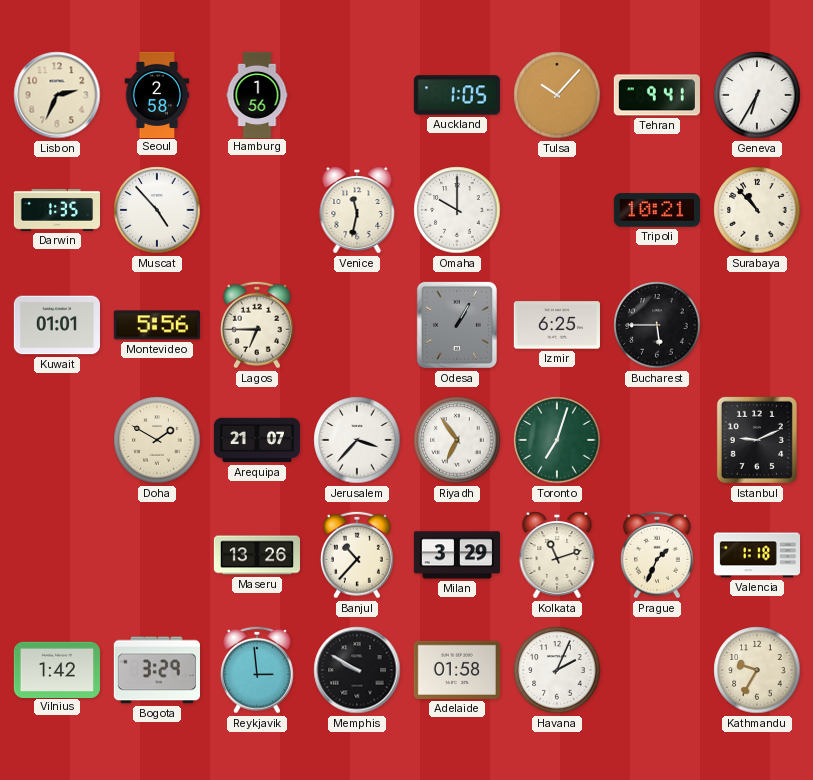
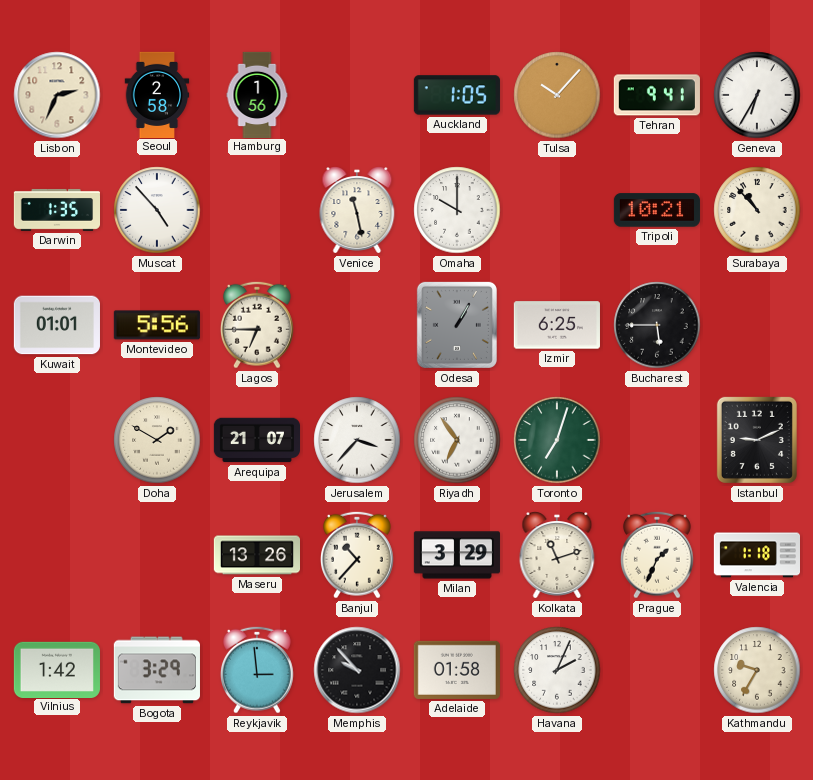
Venice: 11:32 -> 11:28
Memphis: 9:50 -> 9:53
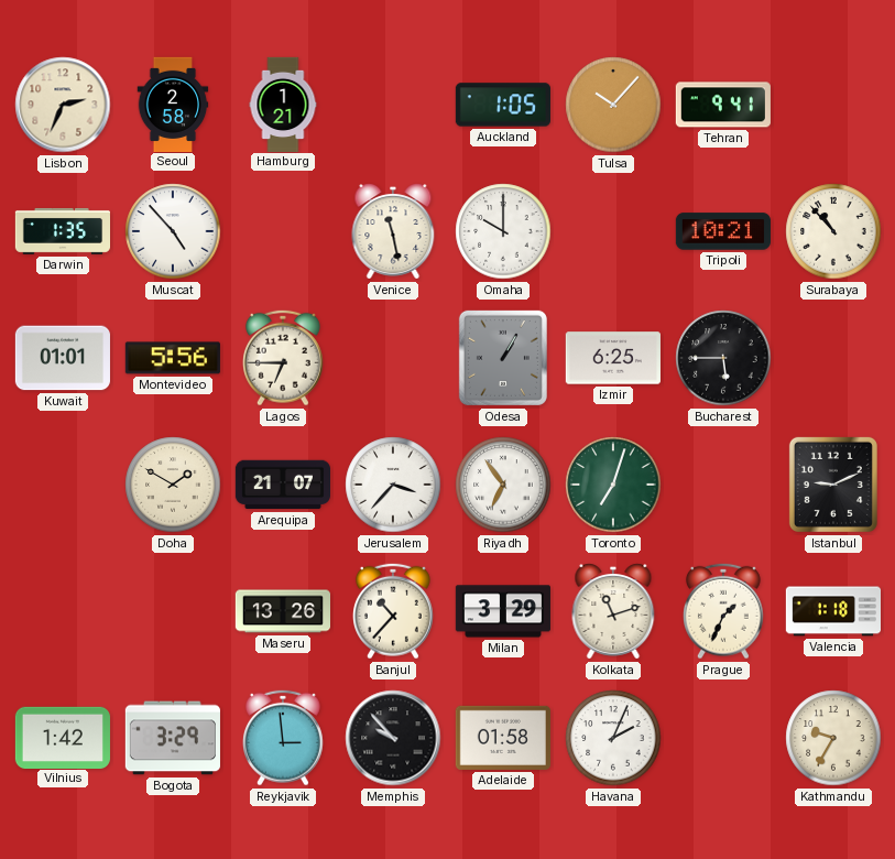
Hamburg: 1:56 -> 1:21
Geneva: 6:35 -> none
